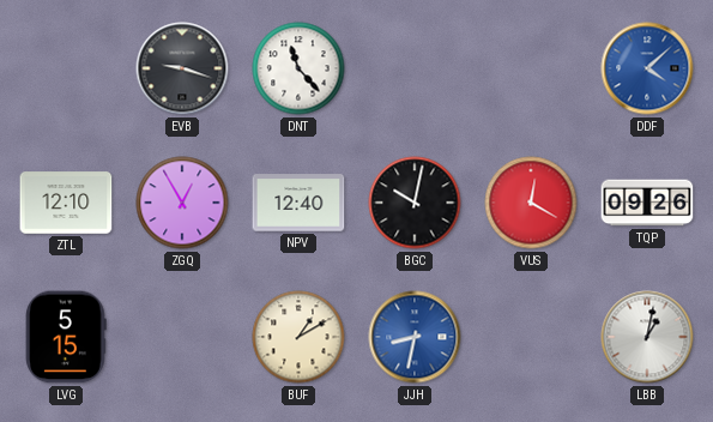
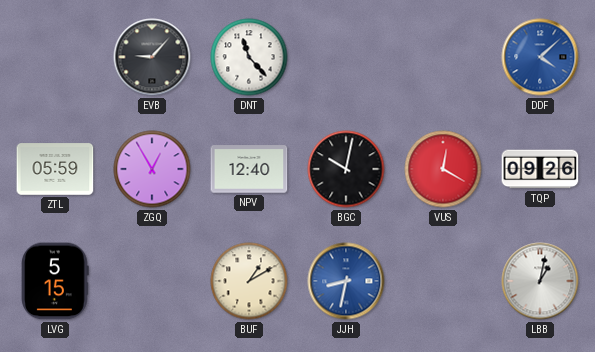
EVB: 9:18 -> 9:07
ZTL: 12:10 -> 05:59
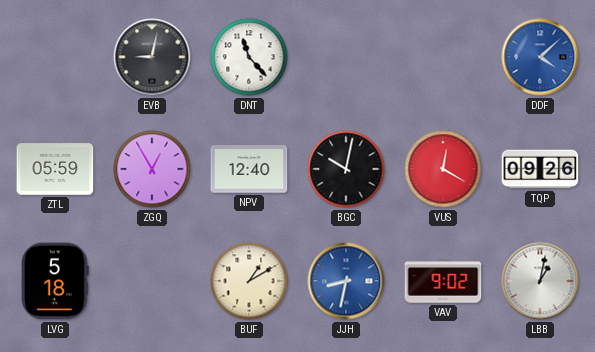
EVB: 9:07 -> 9:02
LVG: 5:15 -> 5:18
VAV: none -> 9:02
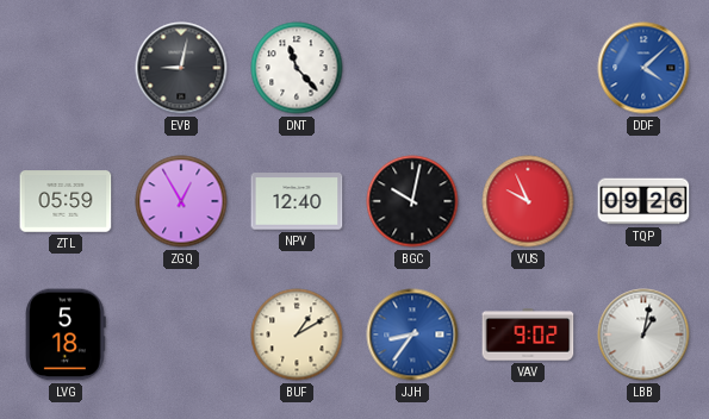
VUS: 12:20 -> 9:56
JJH: 8:32 -> 8:36
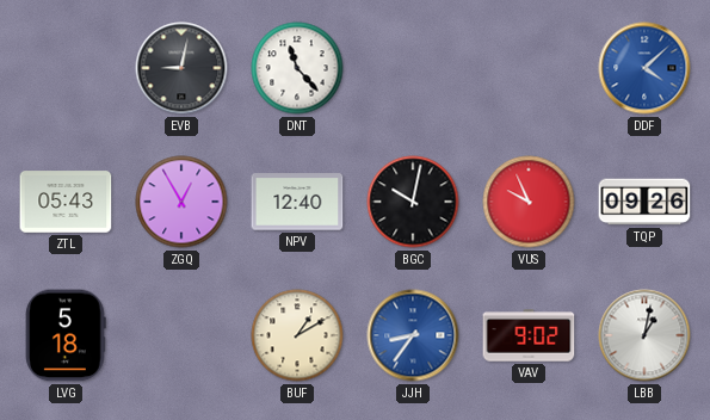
ZTL: 05:59 -> 05:43
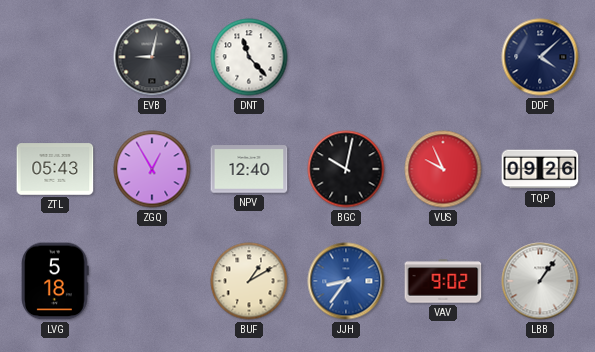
DDF dial: blue -> navy
LBB: 1:02 -> 1:06
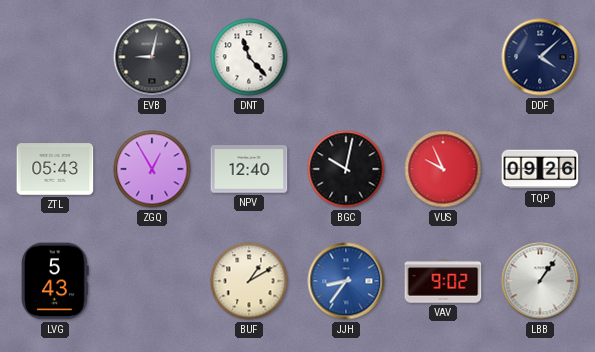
LVG: 5:18 -> 5:43
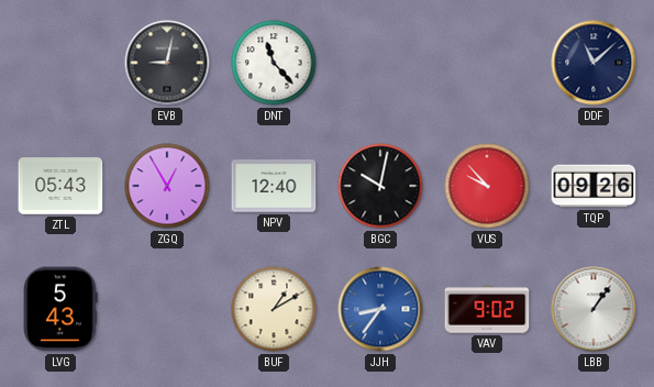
DDF: 4:08 -> 11:08
VUS: 9:56 -> 9:53
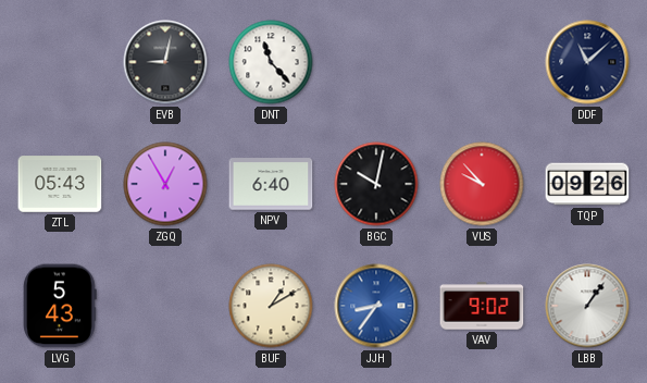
NPV: 12:40 -> 6:40
